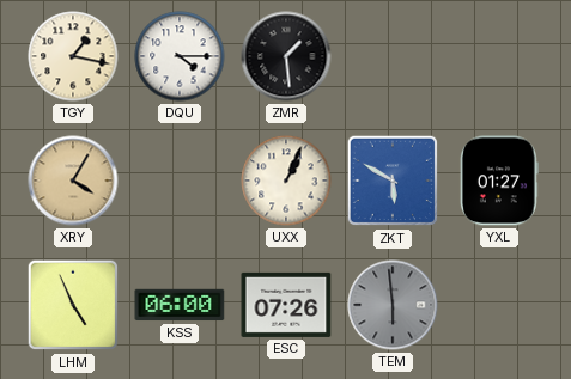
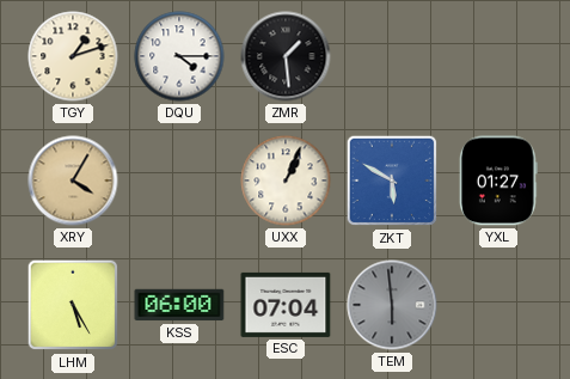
TGY: 1:17 -> 1:12
LHM: 4:56 -> 5:25
ESC: 07:26 -> 07:04
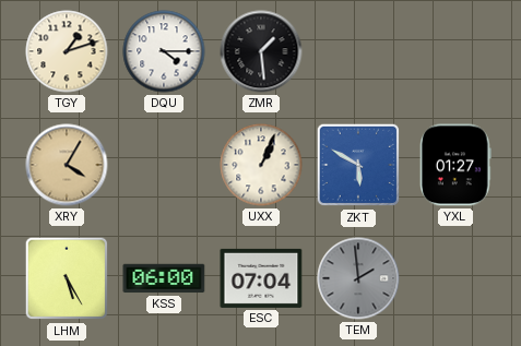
TEM: 5:59 -> 1:59
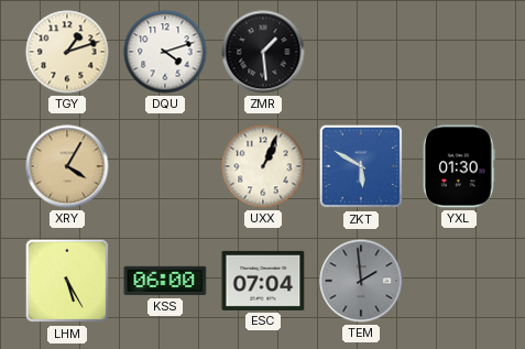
DQU: 4:15 -> 4:12
YXL: 01:27 -> 01:30
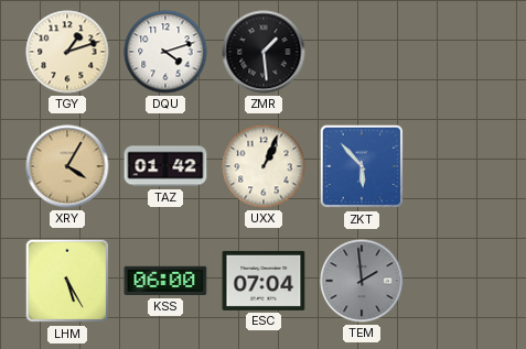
TAZ: none -> 01:42
ZKT: 5:50 -> 5:53
YXL: 01:30 -> none
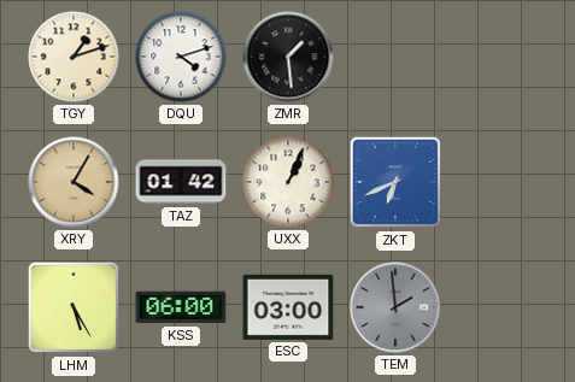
ZKT: 5:53 -> 6:41
ESC: 07:04 -> 03:00
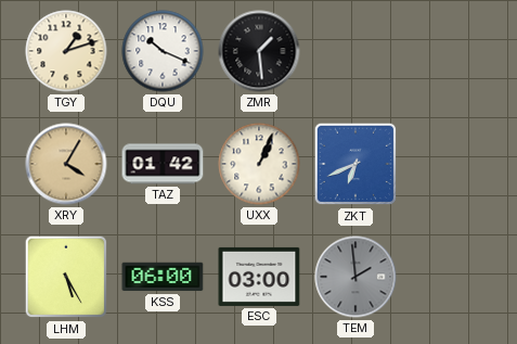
DQU: 4:12 -> 10:19
